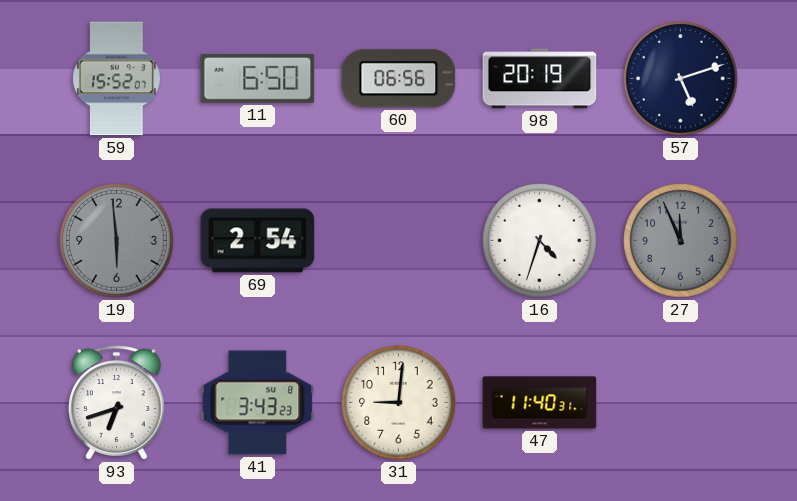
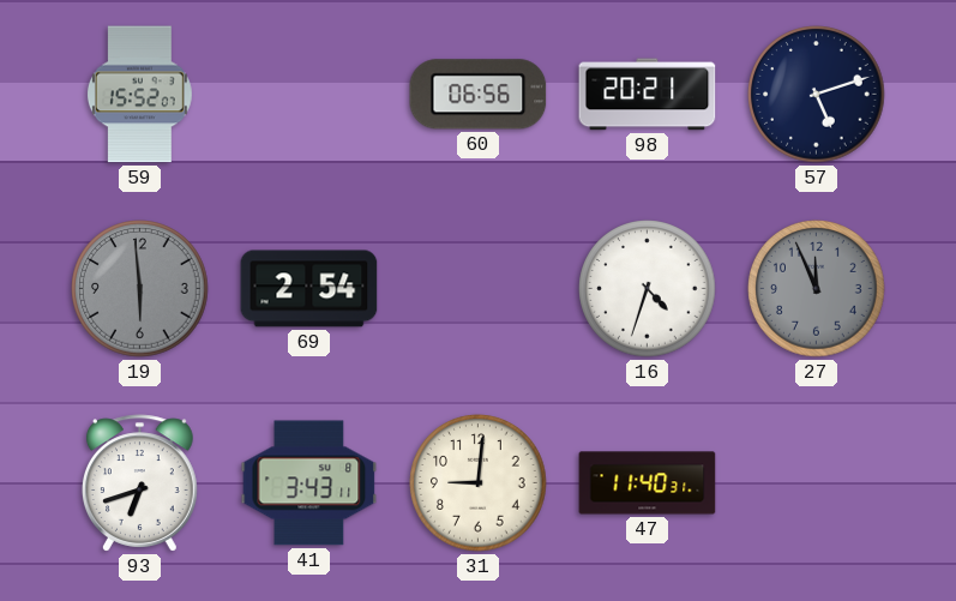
11: 6:50 -> none
98: 20:19 -> 20:21
41: 3:43:23 -> 3:43:11
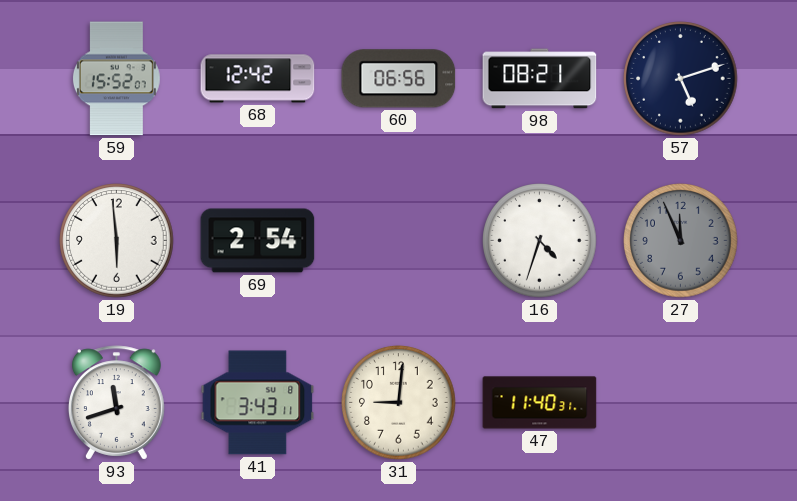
68: none -> 12:42
98: 20:21 -> 08:21
19 dial: grey -> white
93: 6:42 -> 11:42
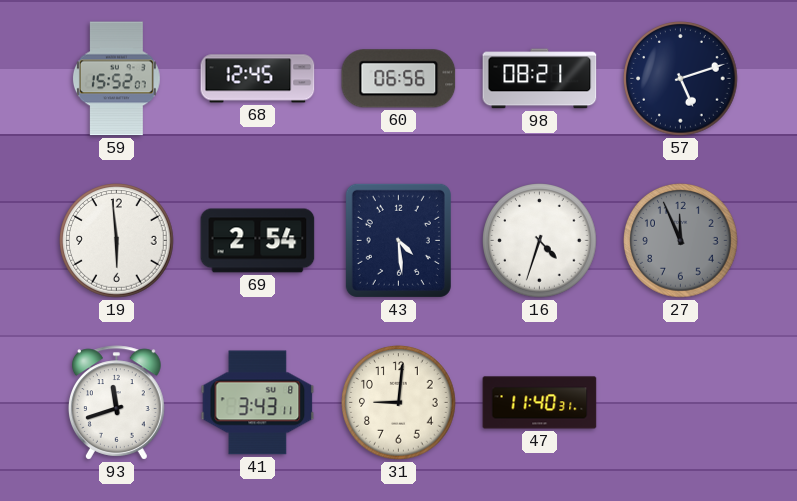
68: 12:42 -> 12:45
43: none -> 4:29
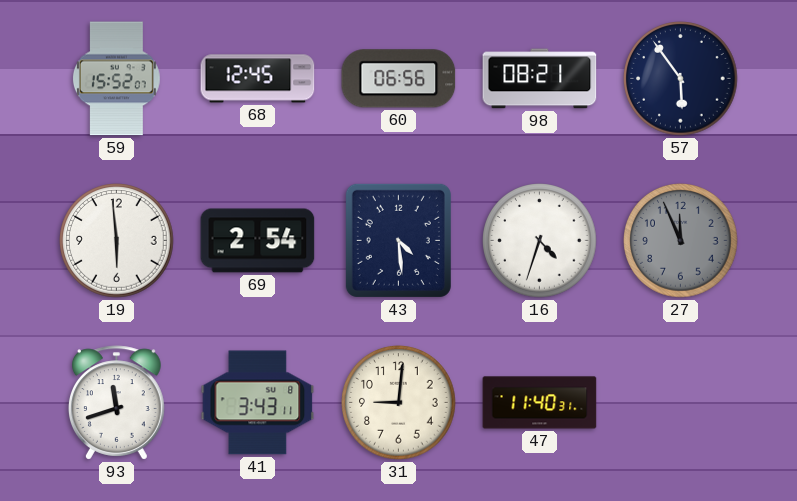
57: 5:12 -> 5:54
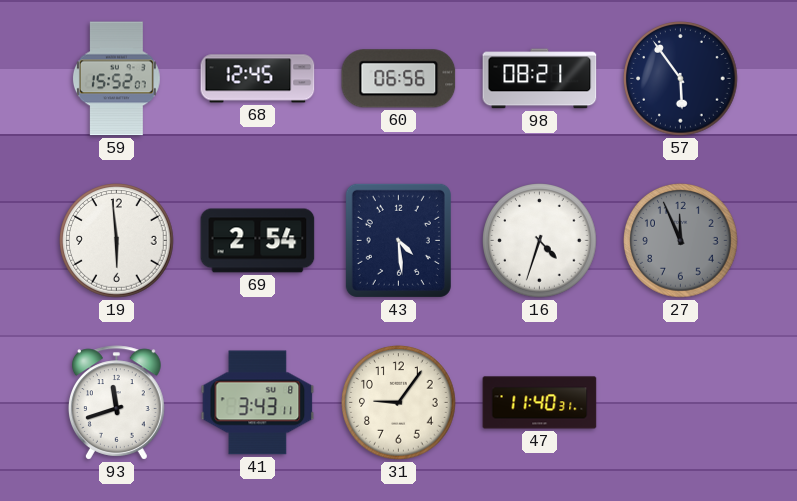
31: 9:01 -> 9:06
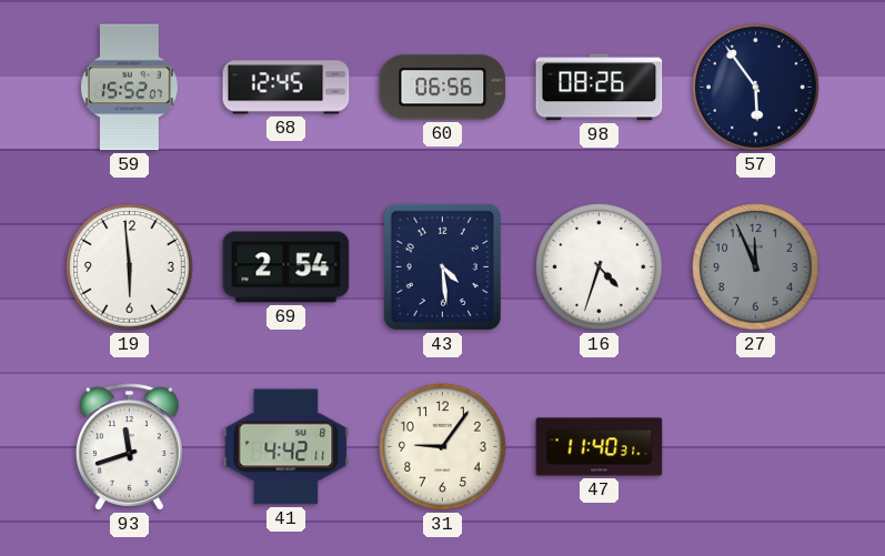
98: 08:21 -> 08:26
41: 3:43 -> 4:42
